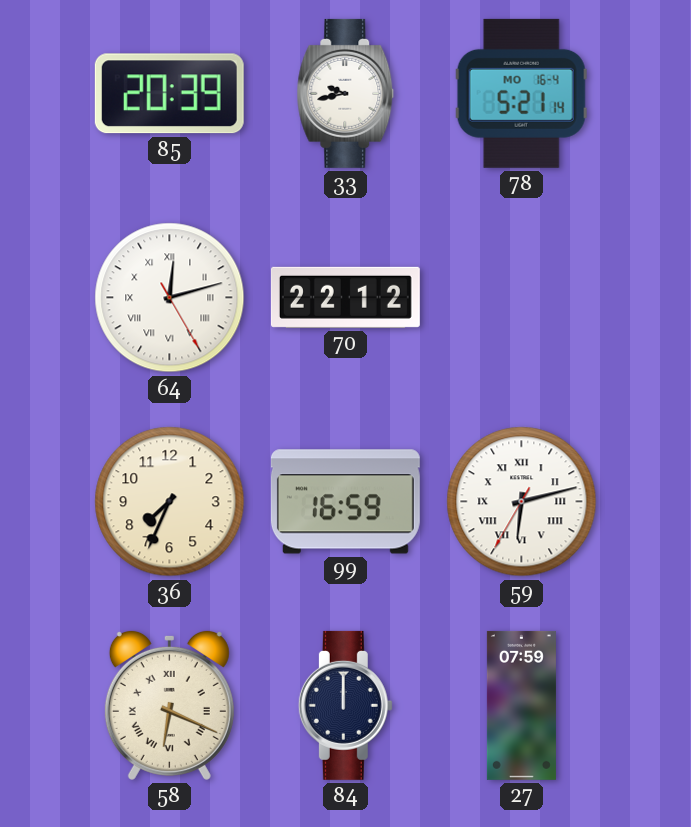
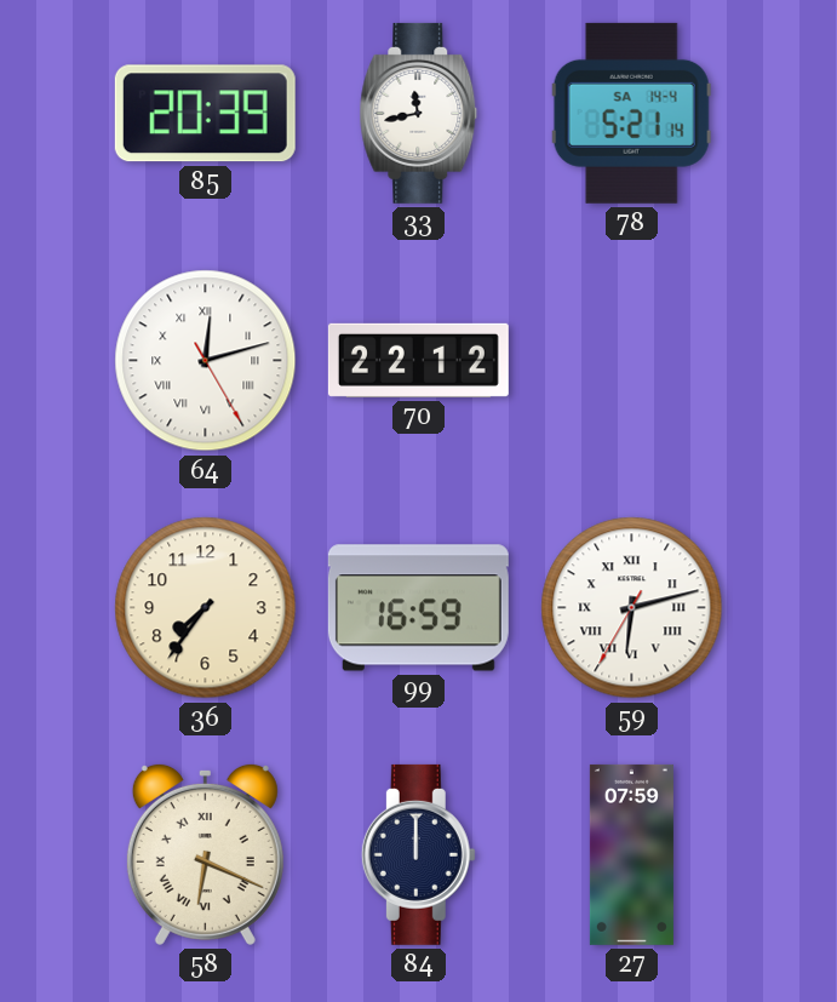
33: 9:43 -> 11:43
78 date: MO 16-4 -> SA 14-4
36: 7:34 -> 7:36
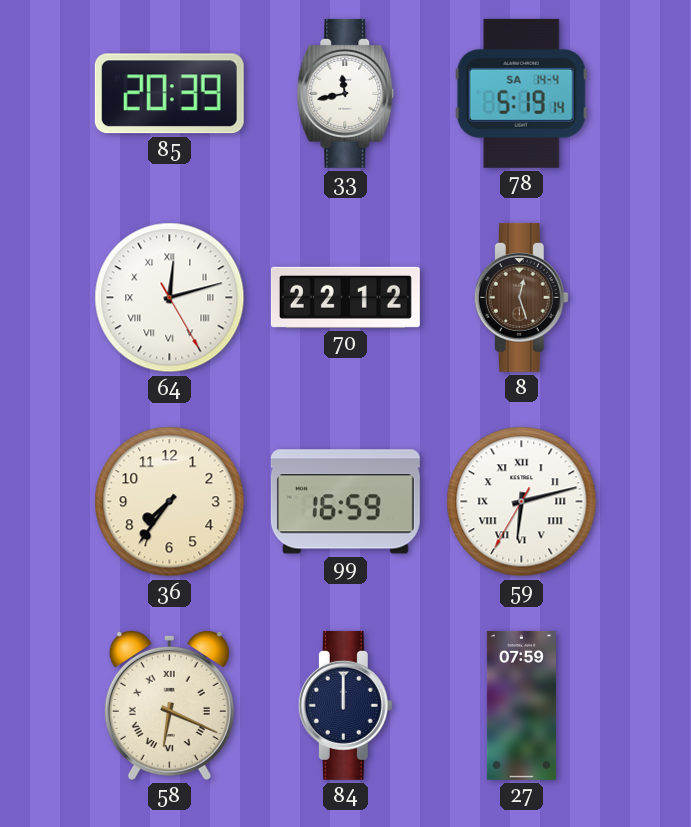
78: 5:21 -> 5:19
8: none -> 12:27
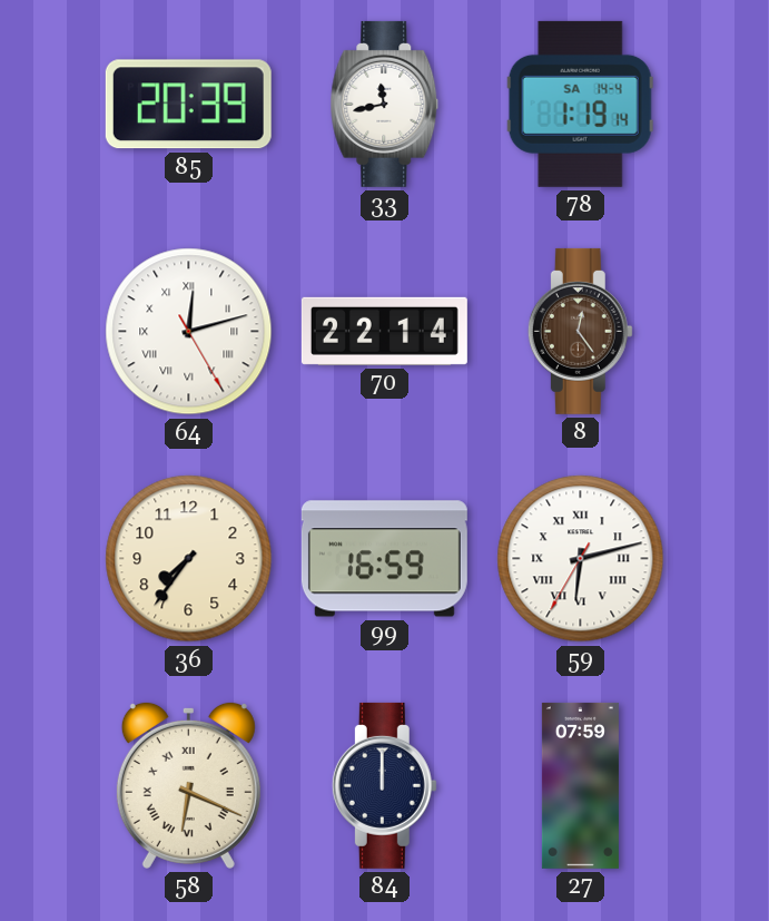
78: 5:19 -> 1:19
70: 22:12 -> 22:14
8: 12:27 -> 12:24
